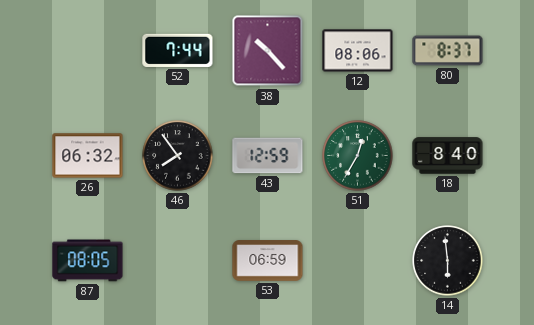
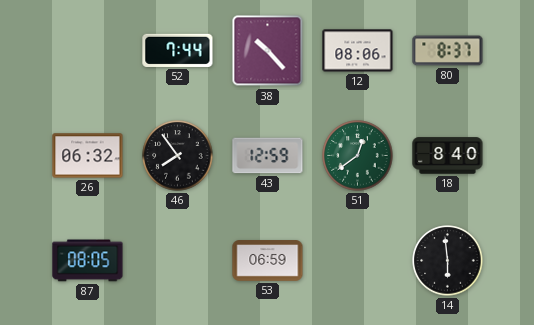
51: 12:35 -> 12:39
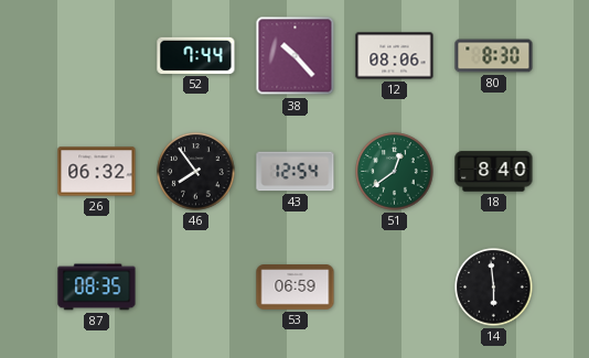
80: 8:37 -> 8:30
43: 12:59 -> 12:54
87: 08:05 -> 08:35
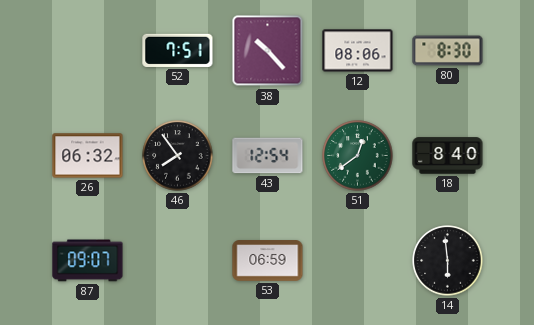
52: 7:44 -> 7:51
87: 08:35 -> 09:07
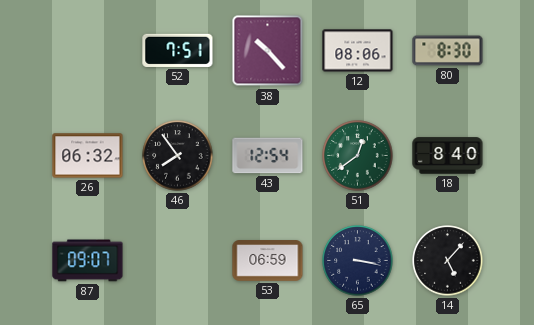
65: none -> 3:17
14: 5:59 -> 5:07
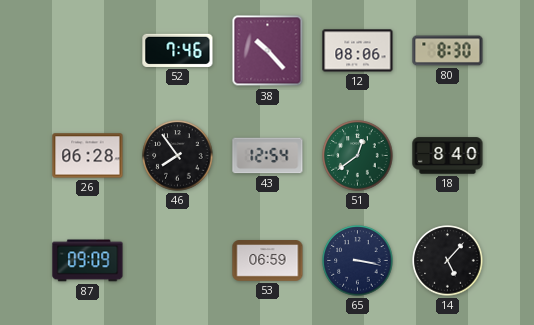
52: 7:51 -> 7:46
26: 06:32 -> 06:28
87: 09:07 -> 09:09
